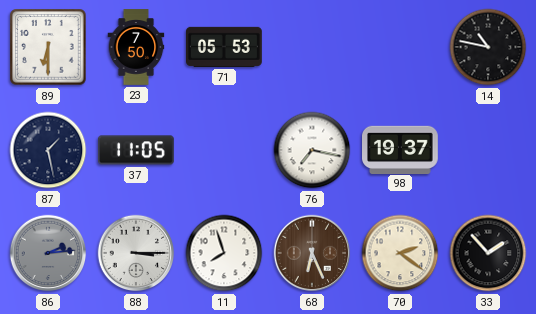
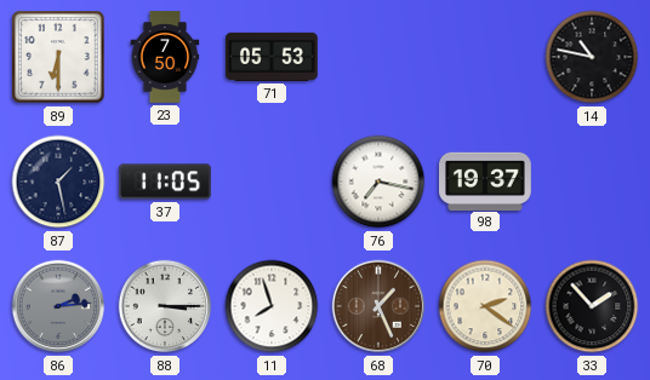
68: 6:26 -> 1:26
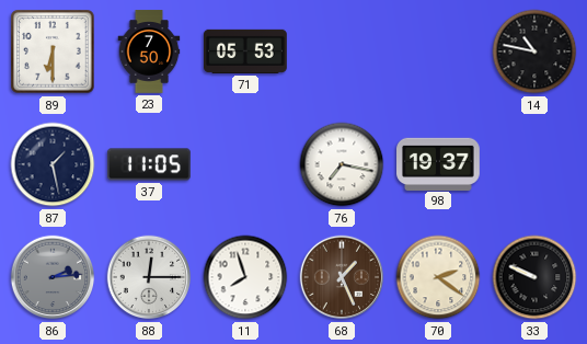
88: 3:15 -> 12:15
33: 1:53 -> 9:49
